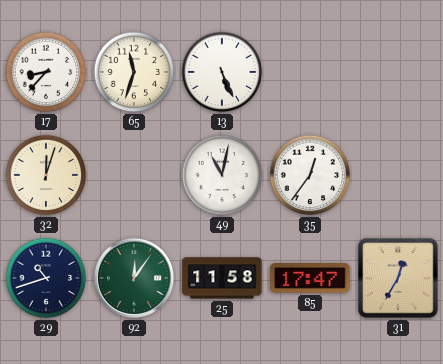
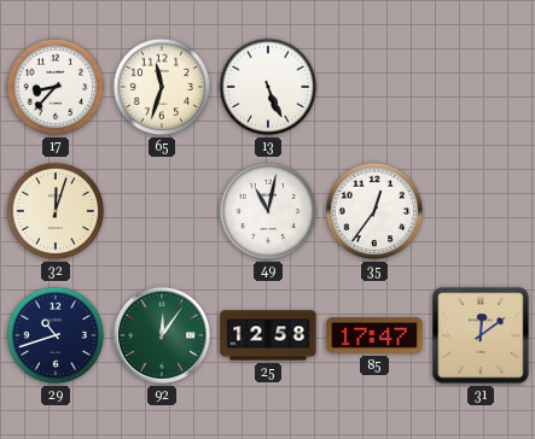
25: 11:58 -> 12:58
31: 12:35 -> 12:09
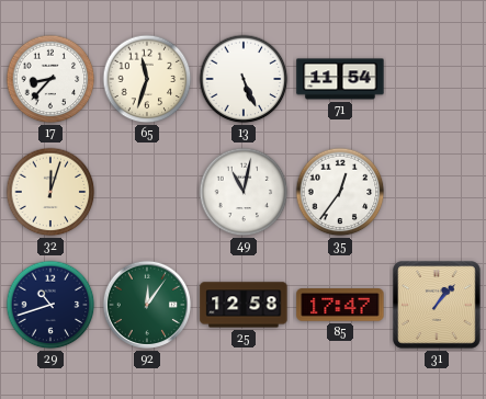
71: none -> 11:54
31: 12:09 -> 1:07
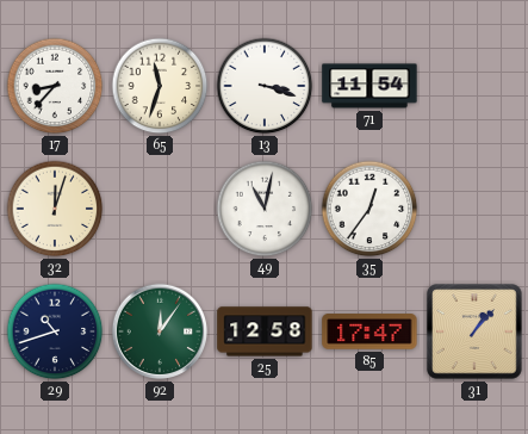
13: 5:26 -> 3:18
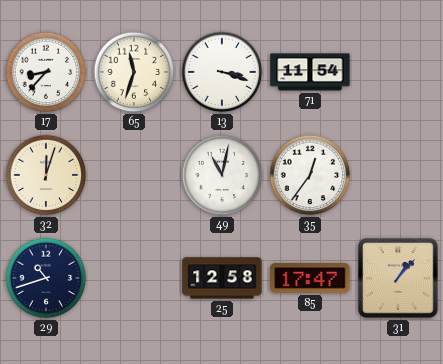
92: 12:06 -> none
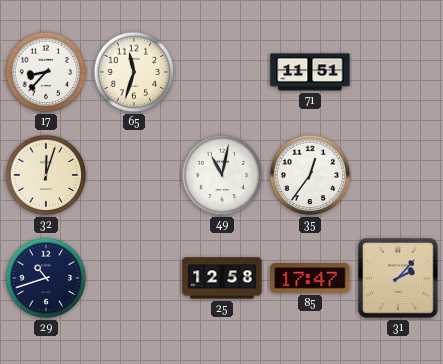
13: 3:18 -> none
71: 11:54 -> 11:51
31: 1:07 -> 2:07
